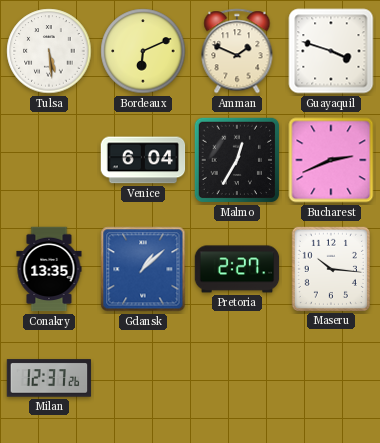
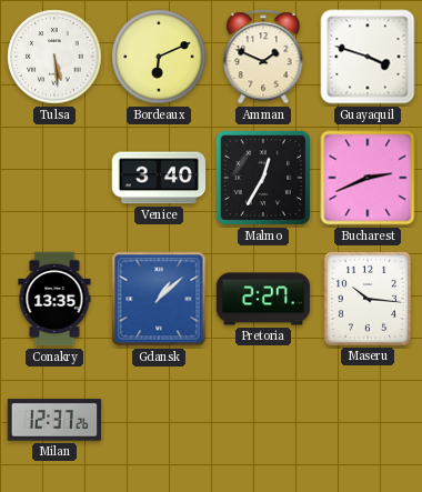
Venice: 6:04 -> 3:40
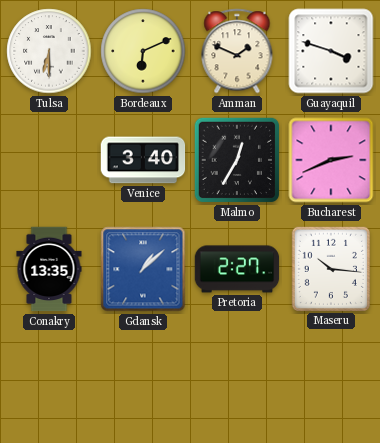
Tulsa: 5:29 -> 6:30
Milan: 12:37 -> none
